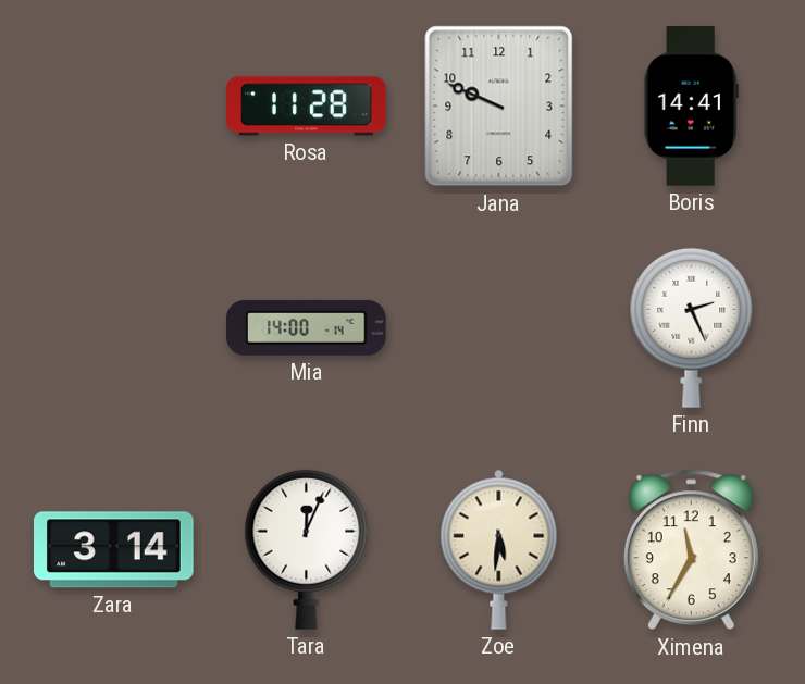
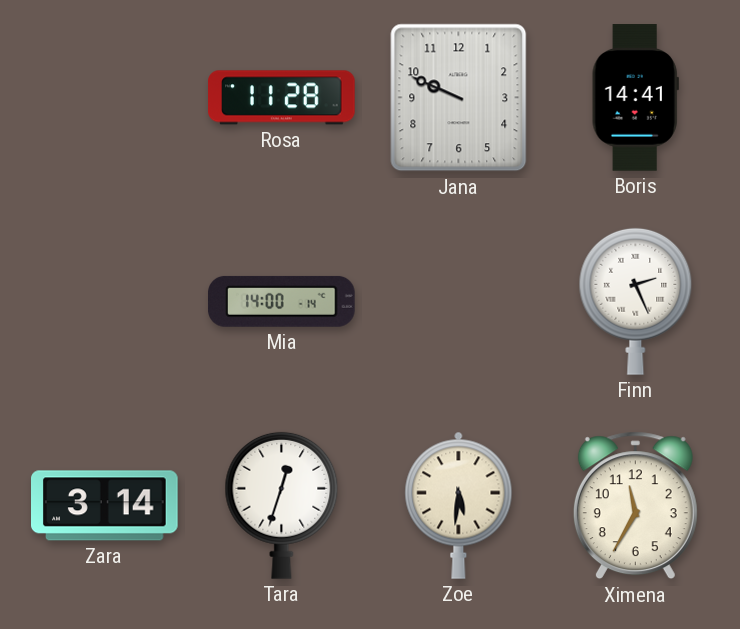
Tara: 12:04 -> 12:33
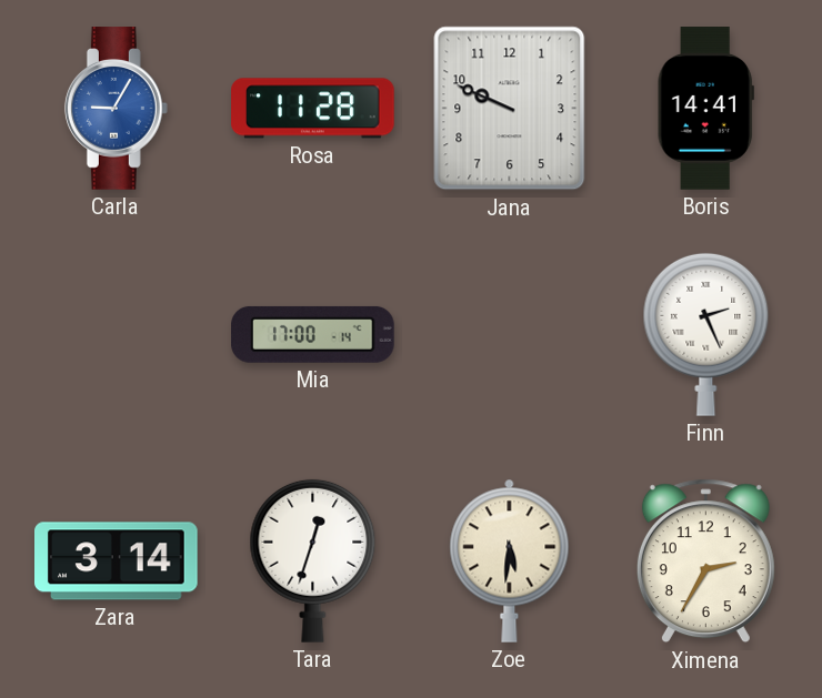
Carla: none -> 9:05
Mia: 14:00 -> 17:00
Ximena: 11:35 -> 2:35
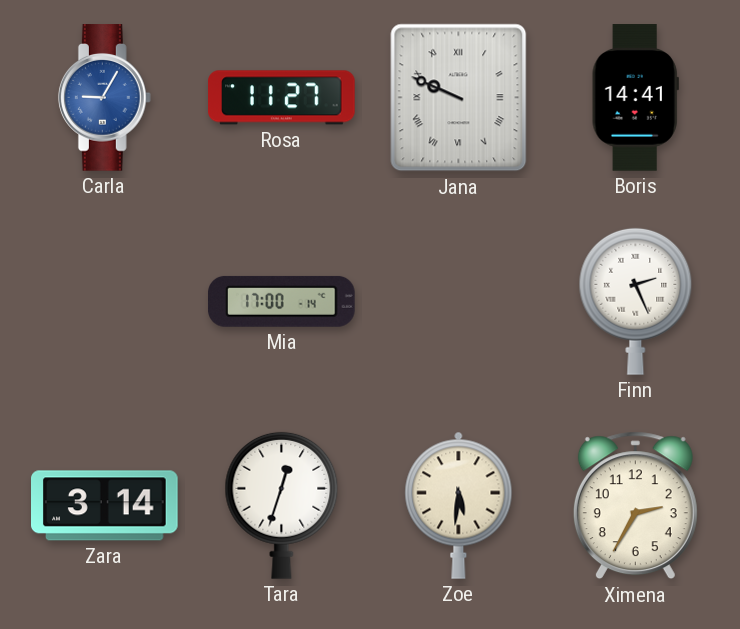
Rosa: 11:28 -> 11:27
Jana numerals: Arabic -> Roman
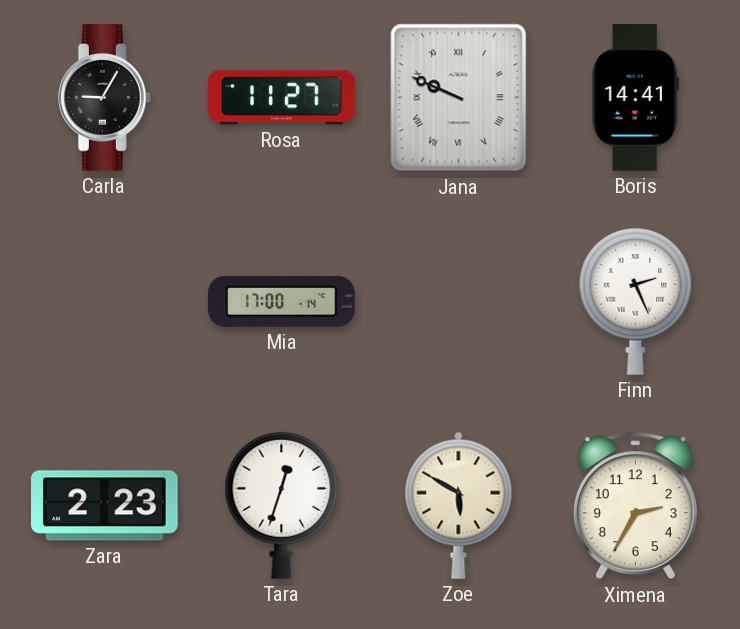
Carla dial: blue -> black
Zara: 3:14 -> 2:23
Zoe: 5:31 -> 5:50
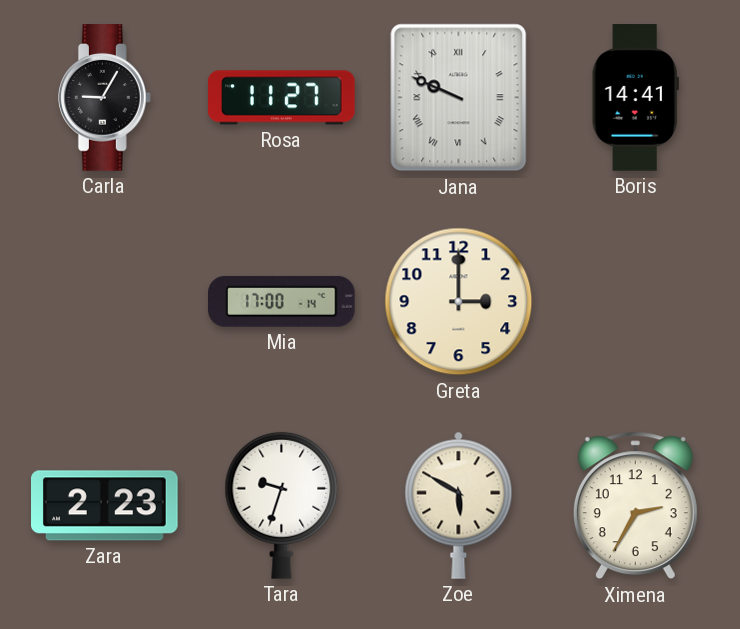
Greta: none -> 3:00
Finn: 2:26 -> none
Tara: 12:33 -> 9:33
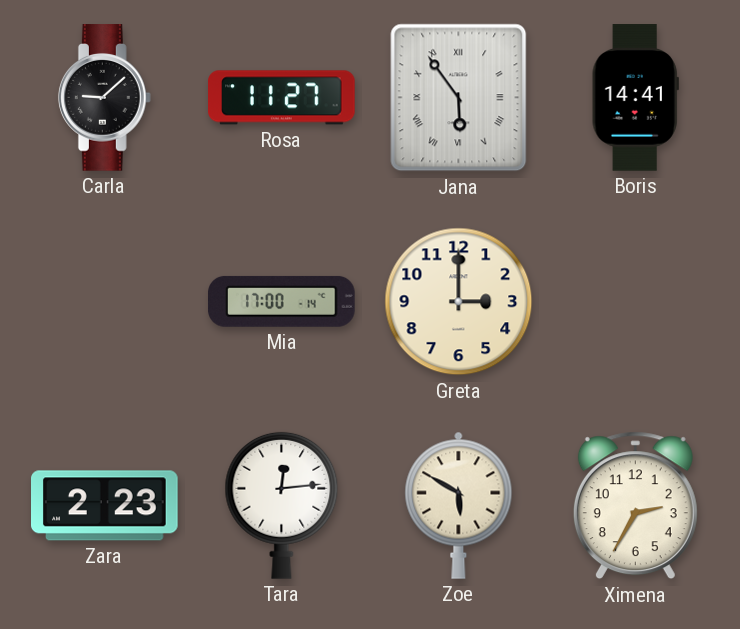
Carla: 9:05 -> 9:08
Jana: 9:49 -> 5:54
Tara: 9:33 -> 12:14
